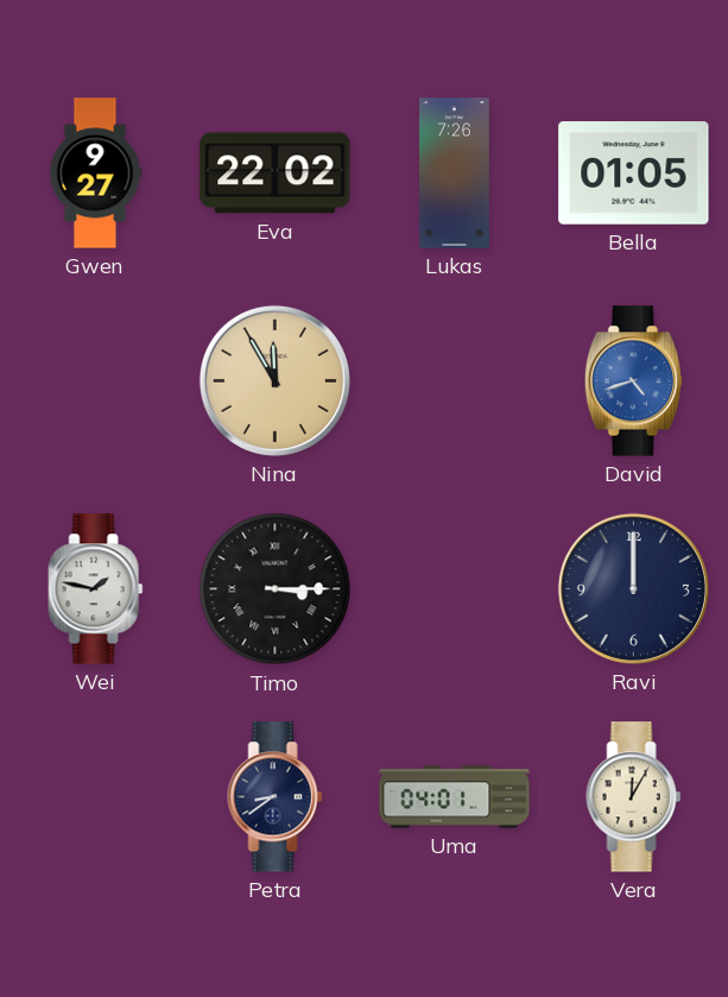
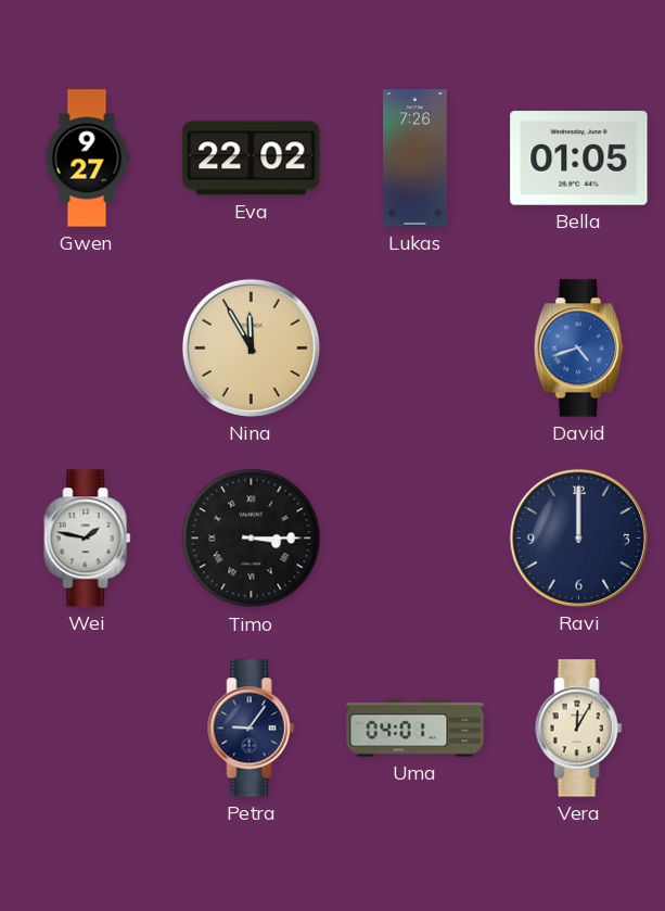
Petra: 8:39 -> 9:06
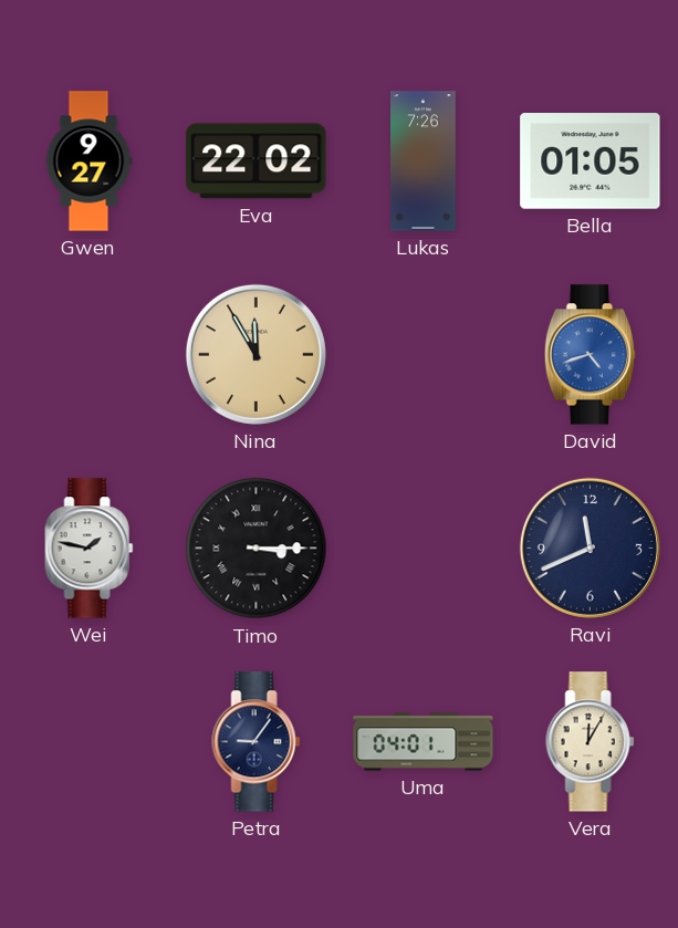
Ravi: 12:00 -> 11:41
